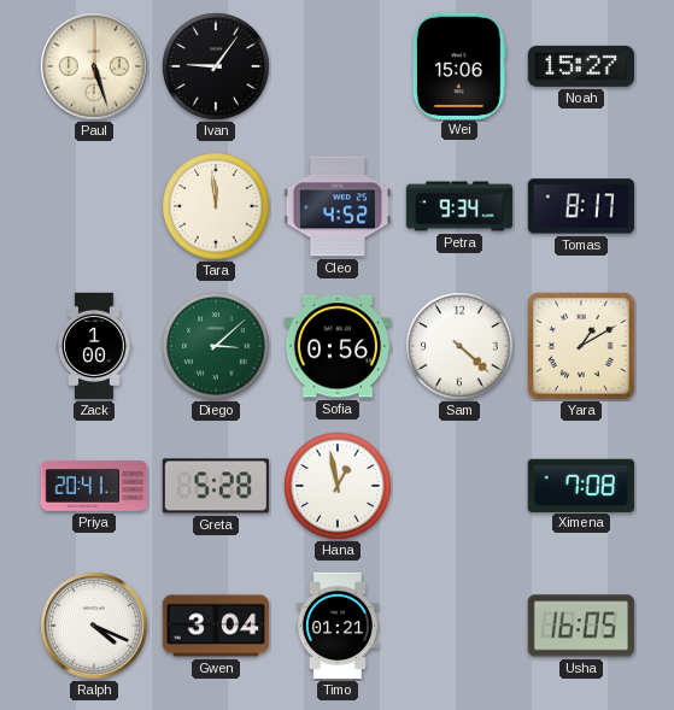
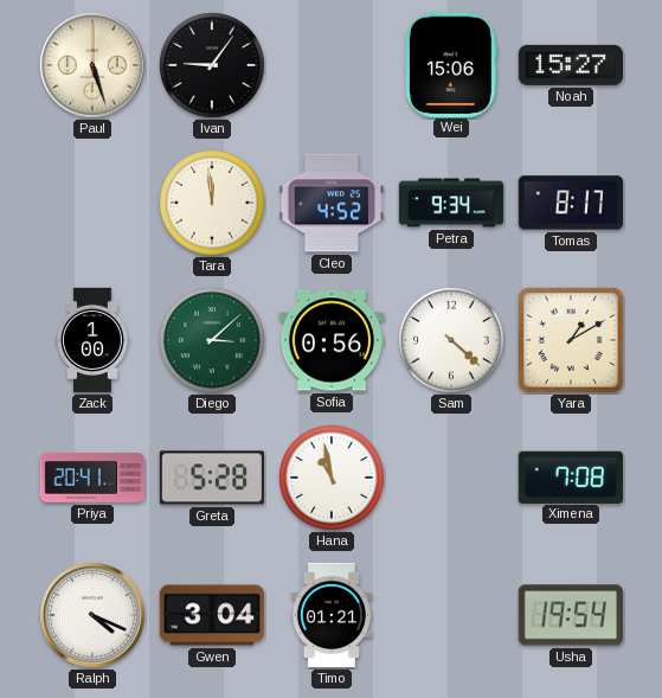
Hana: 12:58 -> 10:58
Usha: 16:05 -> 19:54
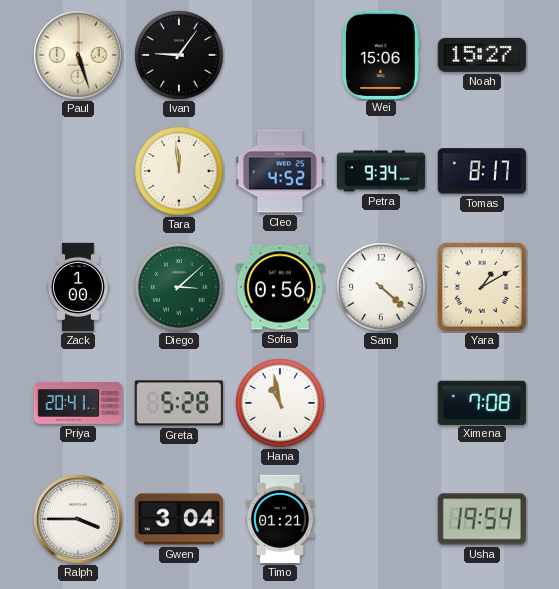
Ralph: 4:19 -> 3:45
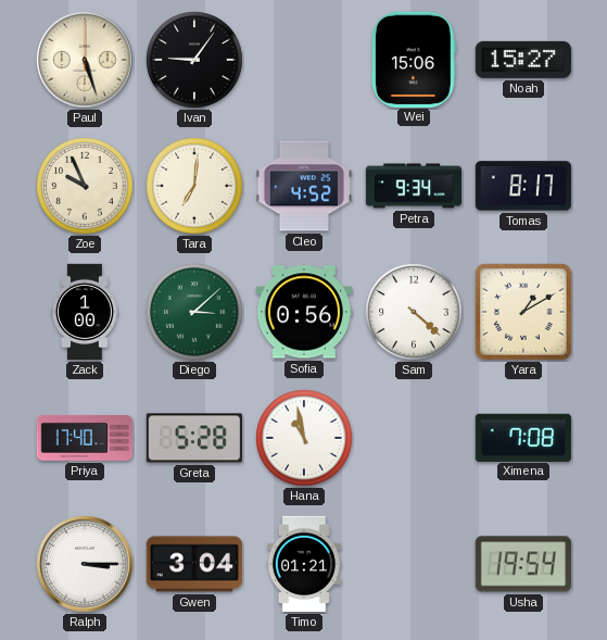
Zoe: none -> 9:56
Tara: 11:59 -> 7:01
Priya: 20:41 -> 17:40
Ralph: 3:45 -> 3:15
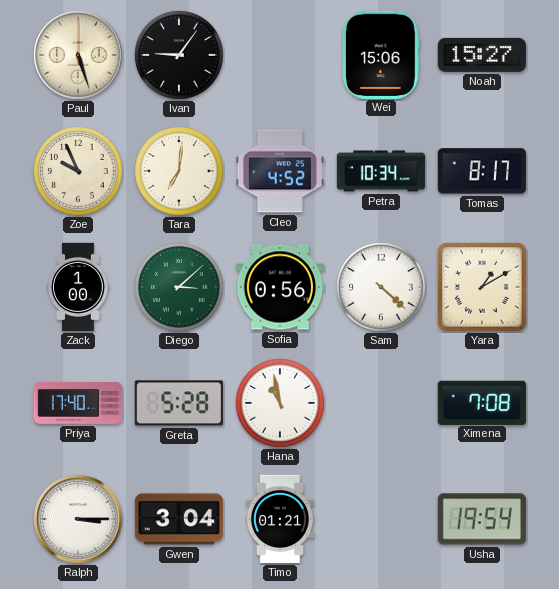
Petra: 9:34 -> 10:34
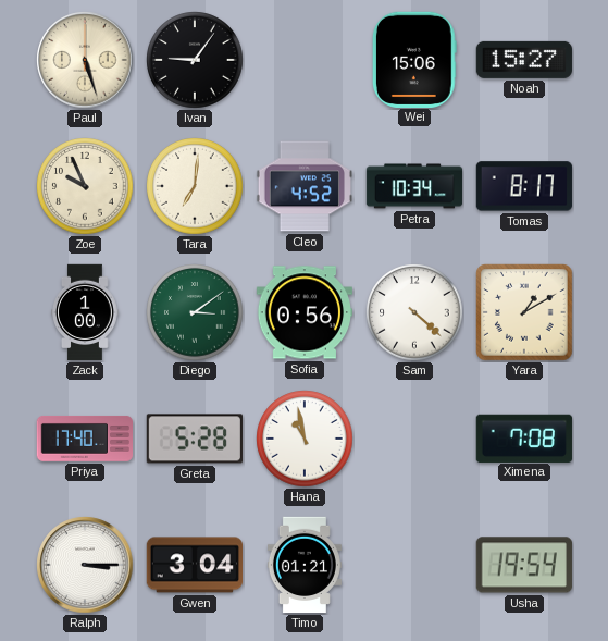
Diego: 3:08 -> 3:09
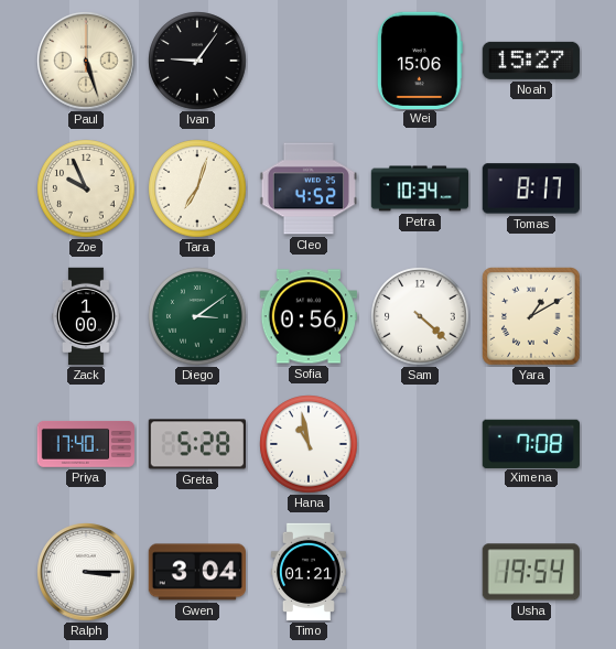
Tara: 7:01 -> 7:03
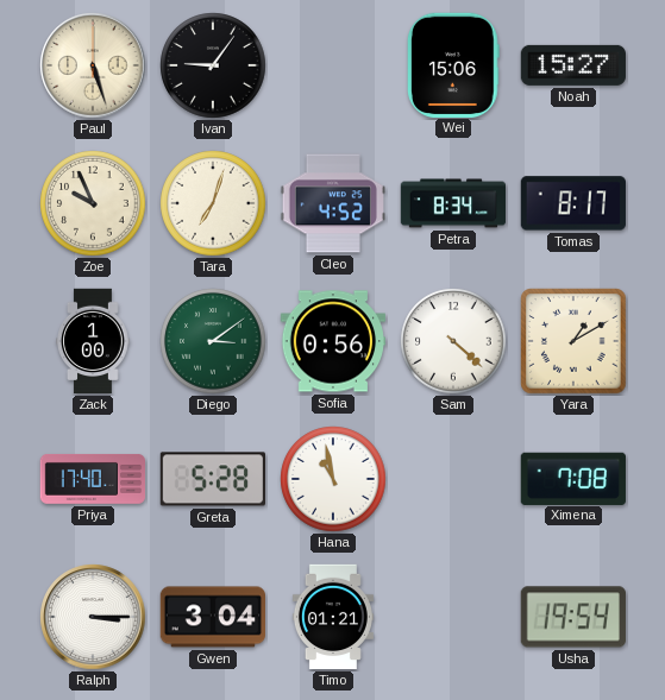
Petra: 10:34 -> 8:34
